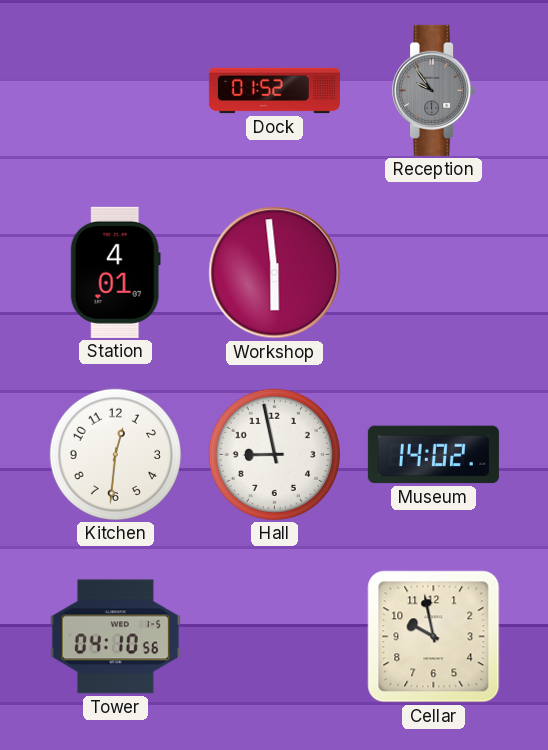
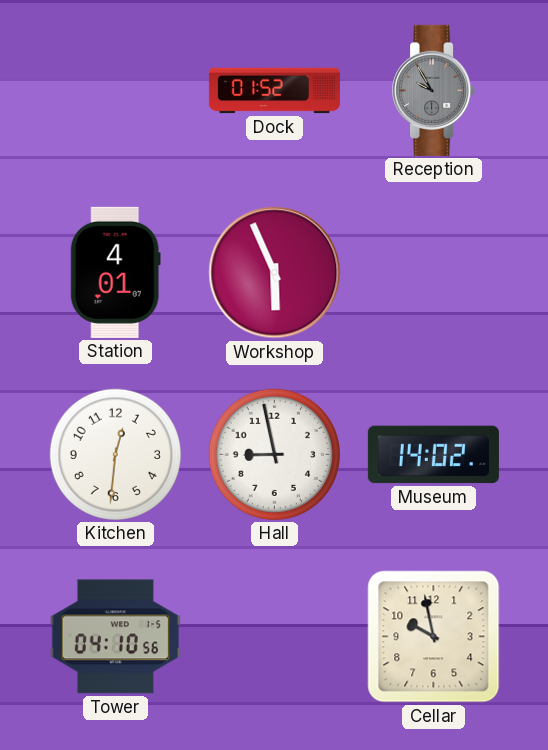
Reception: 9:54 -> 9:55
Workshop: 5:59 -> 5:56
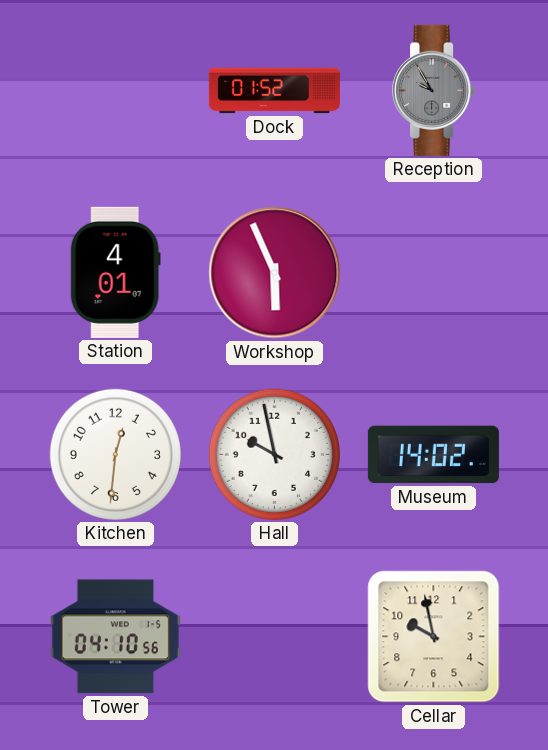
Hall: 8:58 -> 9:58
